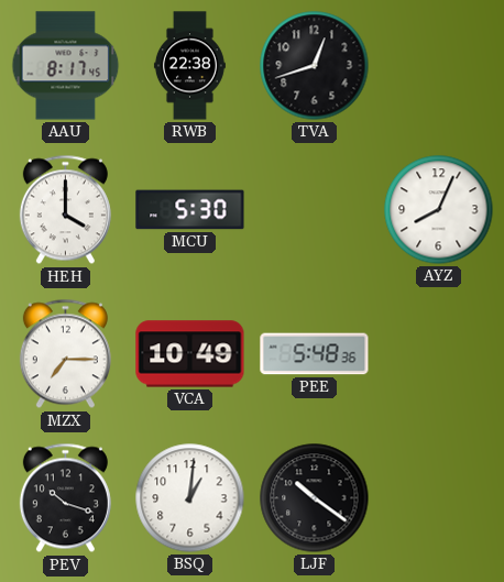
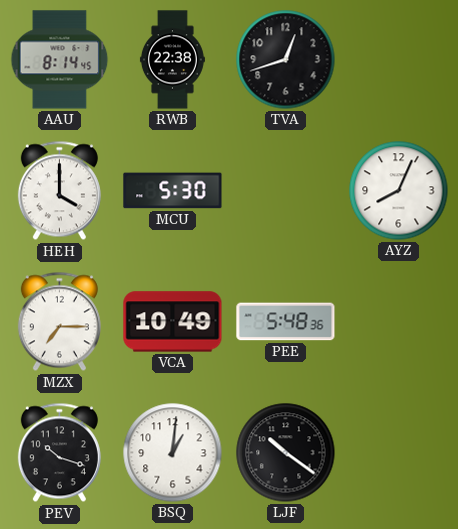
AAU: 8:17 -> 8:14
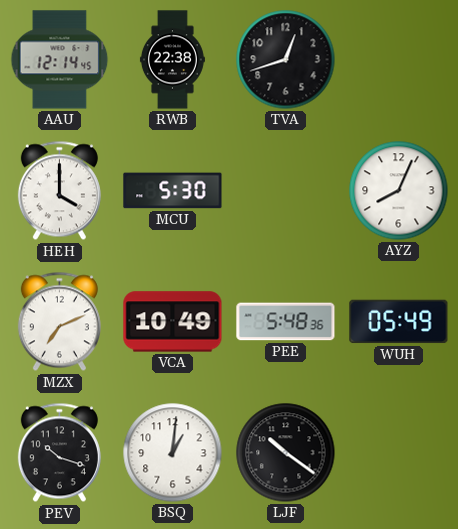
AAU: 8:14 -> 12:14
MZX: 7:15 -> 7:11
WUH: none -> 05:49
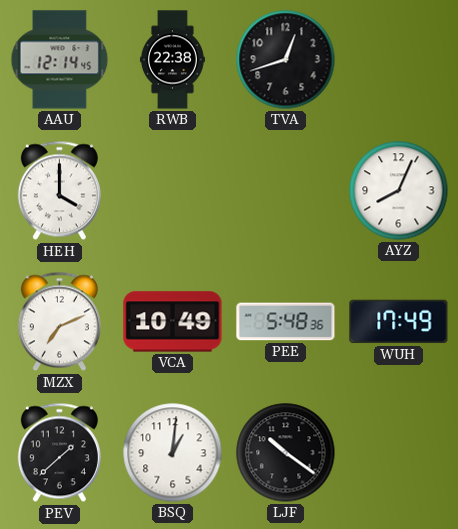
MCU: 5:30 -> none
WUH: 05:49 -> 17:49
PEV: 10:18 -> 1:38
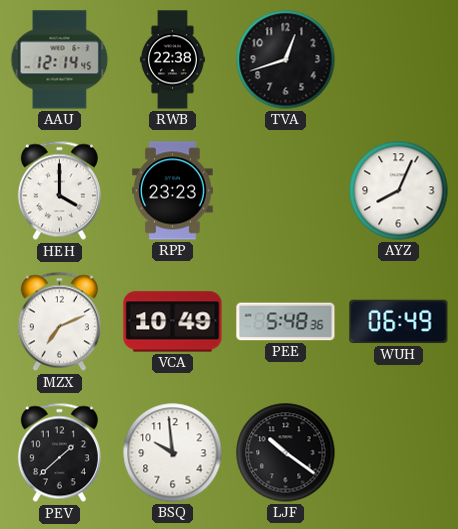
RPP: none -> 23:23
WUH: 17:49 -> 06:49
BSQ: 1:01 -> 9:59
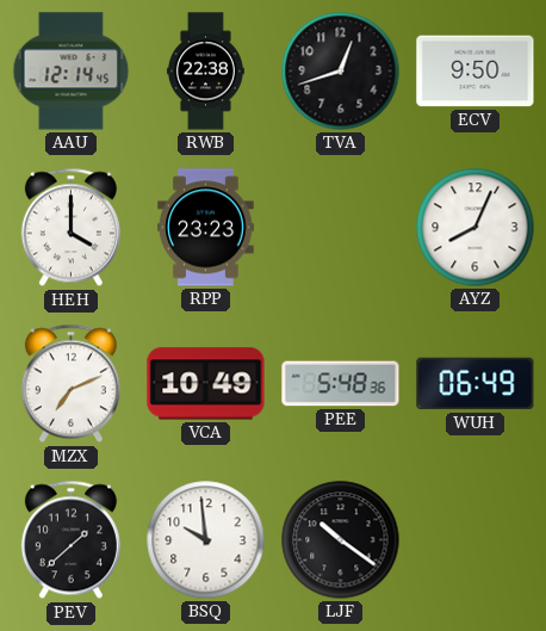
ECV: none -> 9:50
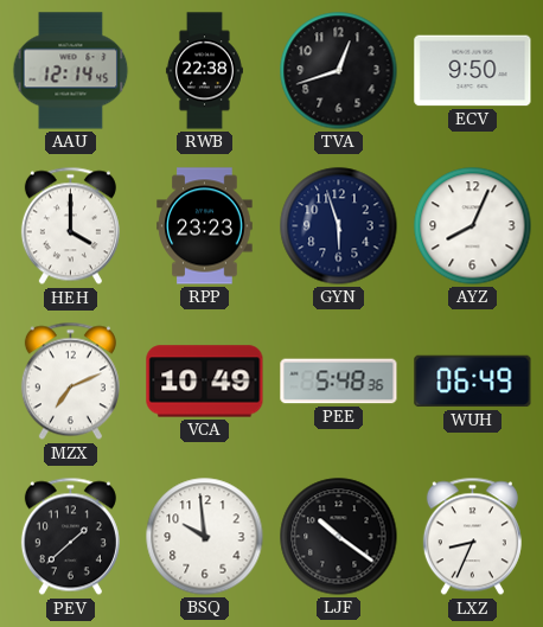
GYN: none -> 5:57
LXZ: none -> 8:34
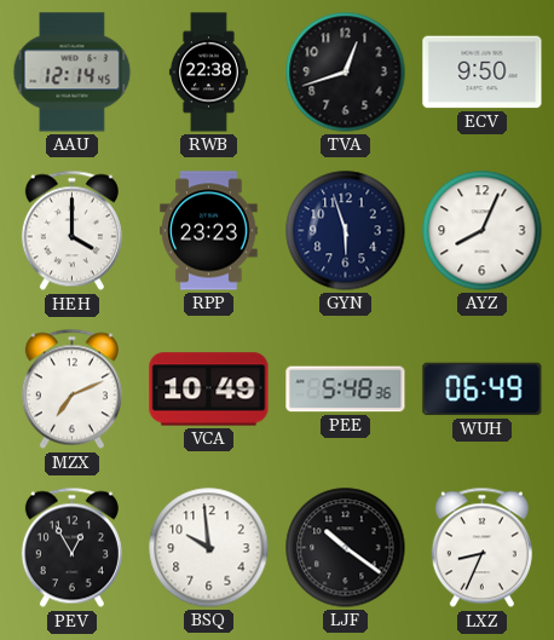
PEV: 1:38 -> 12:55
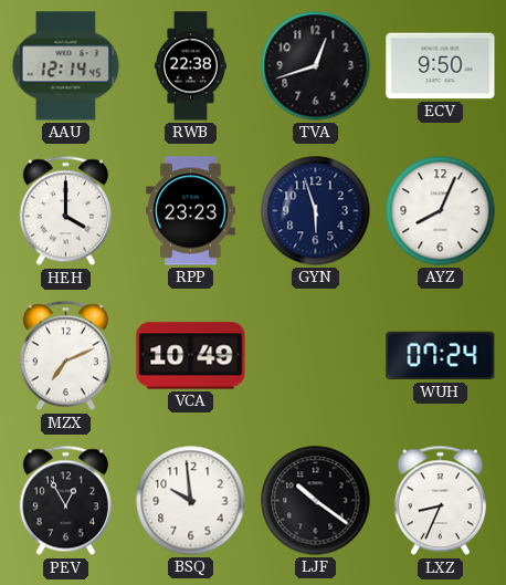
PEE: 5:48 -> none
WUH: 06:49 -> 07:24
